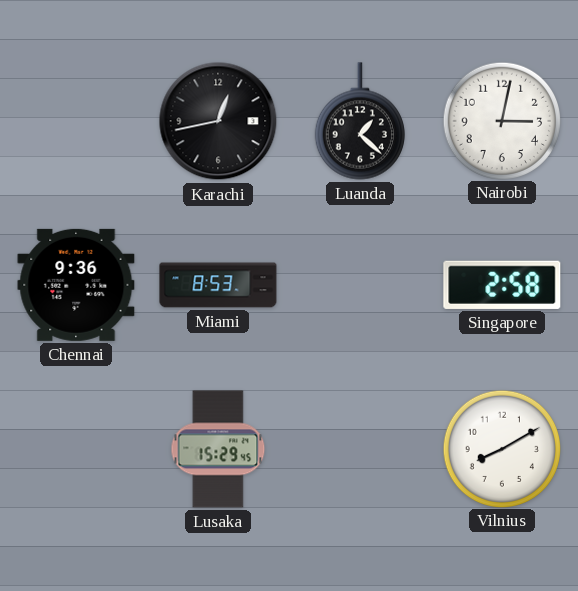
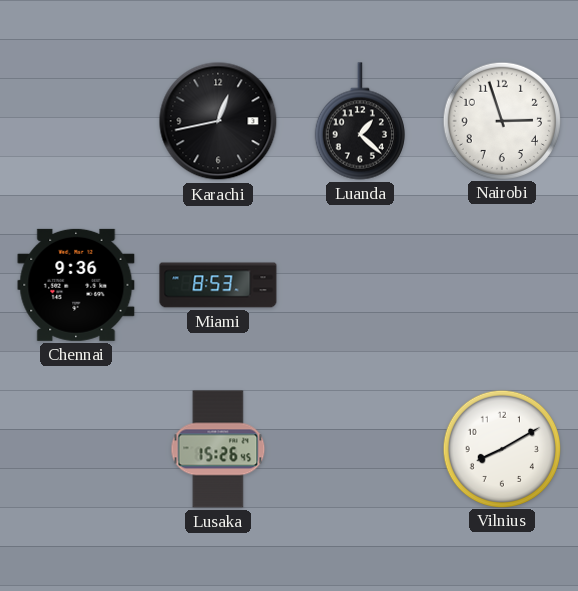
Nairobi: 3:02 -> 2:57
Singapore: 2:58 -> none
Lusaka: 15:29 -> 15:26
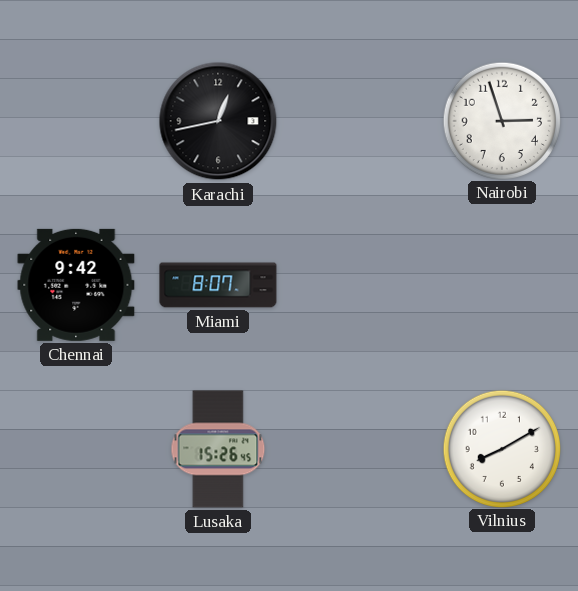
Luanda: 1:22 -> none
Chennai: 9:36 -> 9:42
Miami: 8:53 -> 8:07
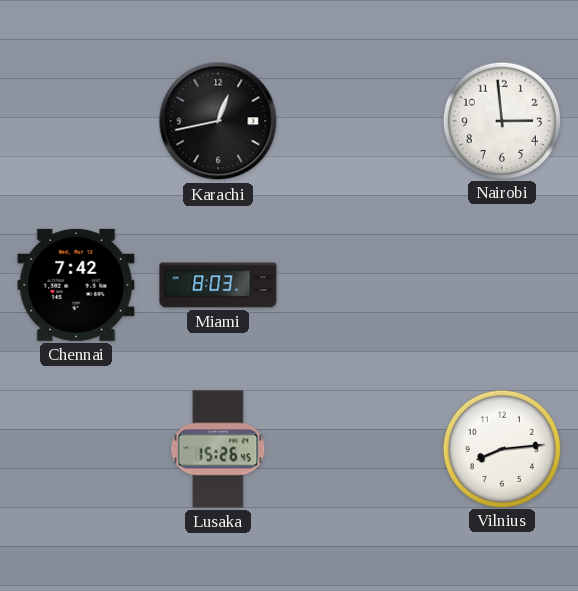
Nairobi: 2:57 -> 2:59
Chennai: 9:42 -> 7:42
Miami: 8:07 -> 8:03
Vilnius: 8:10 -> 8:14
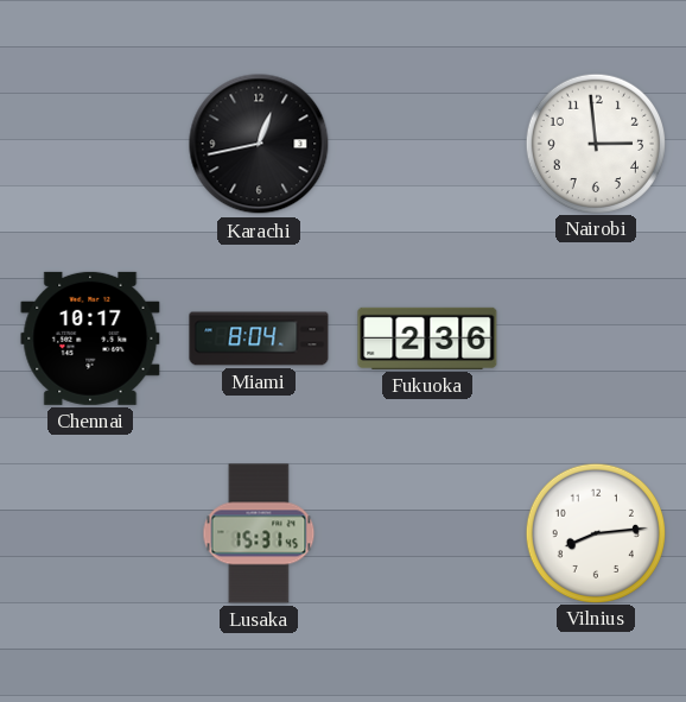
Chennai: 7:42 -> 10:17
Miami: 8:03 -> 8:04
Fukuoka: none -> 2:36
Lusaka: 15:26 -> 15:31
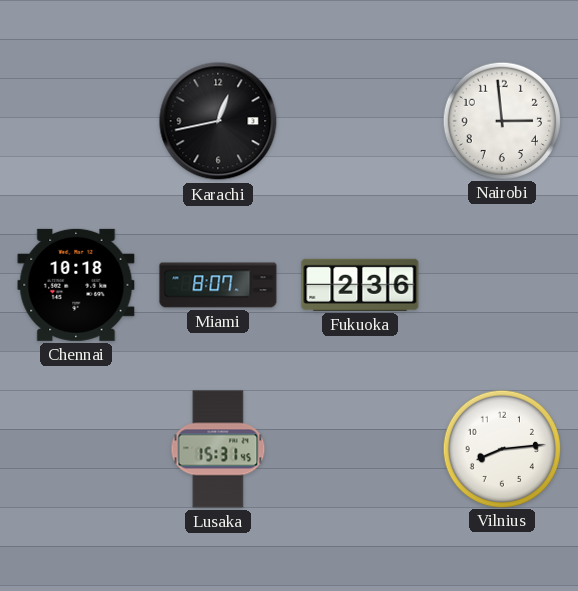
Chennai: 10:17 -> 10:18
Miami: 8:04 -> 8:07
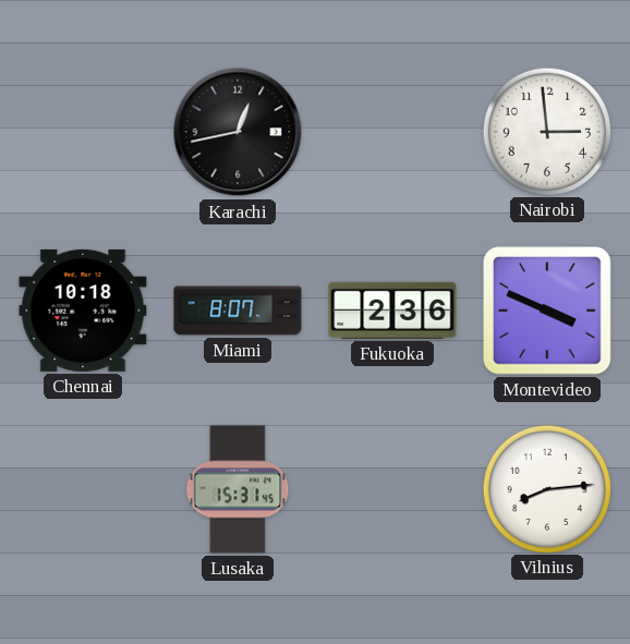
Montevideo: none -> 3:49
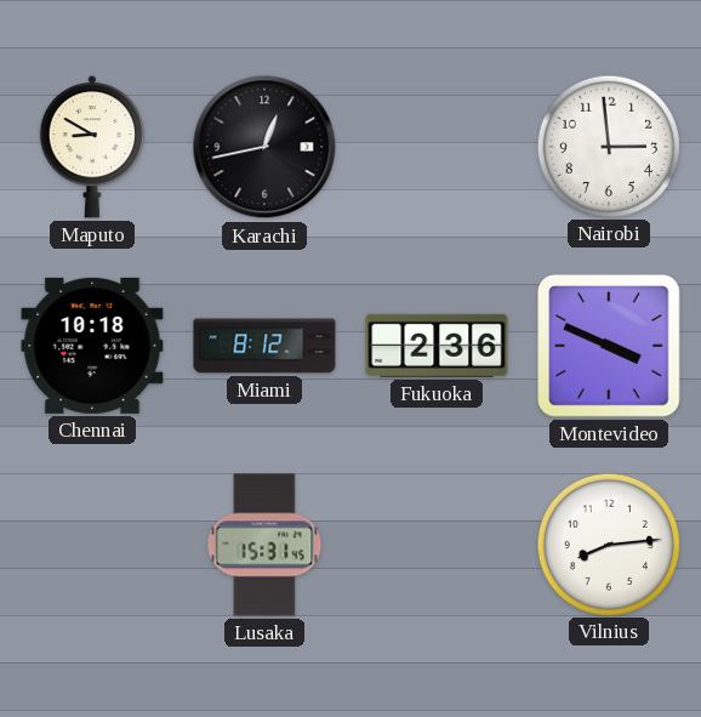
Maputo: none -> 8:50
Miami: 8:07 -> 8:12
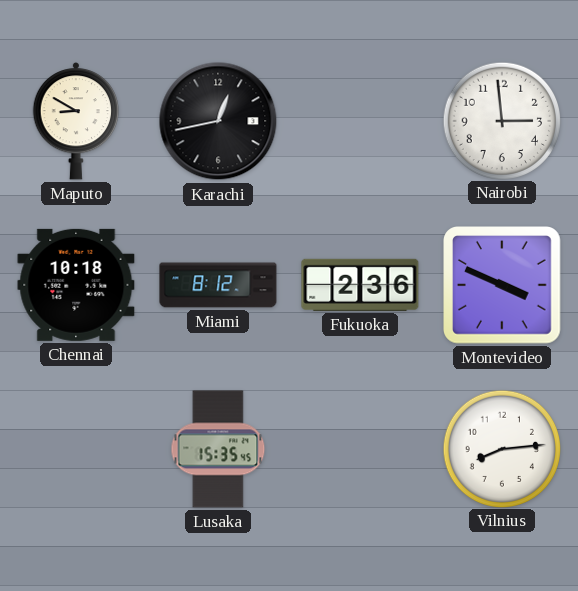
Lusaka: 15:31 -> 15:35
